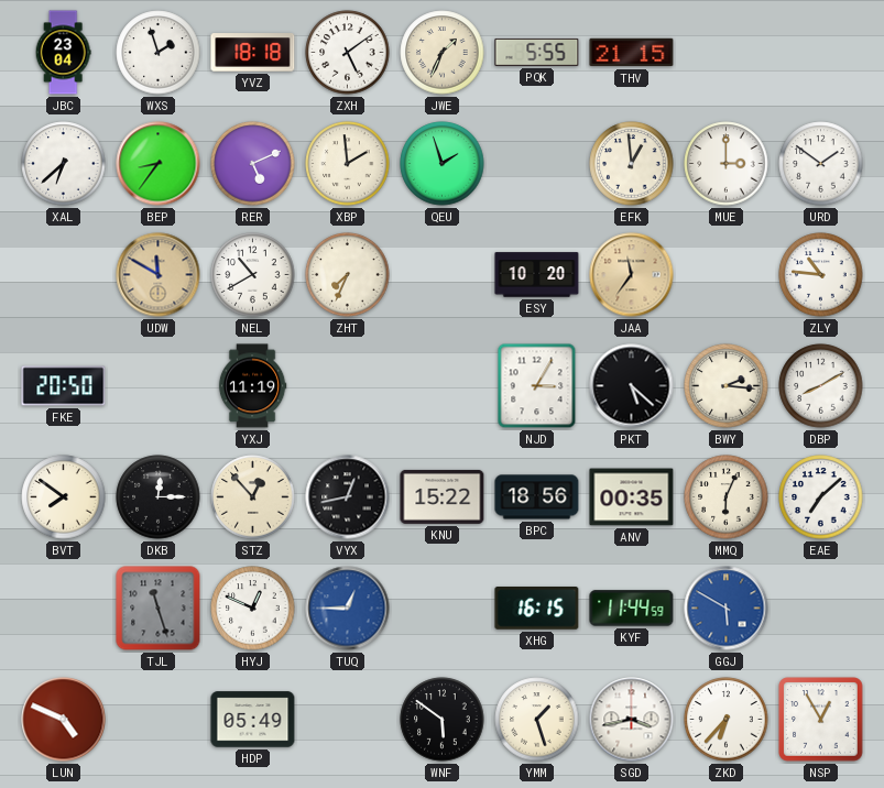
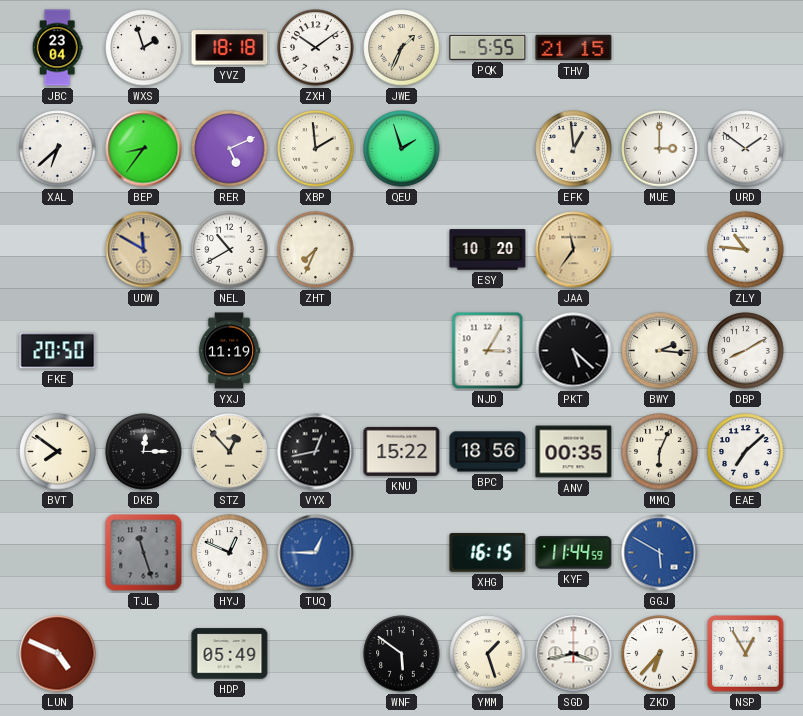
ZXH: 5:09 -> 10:09
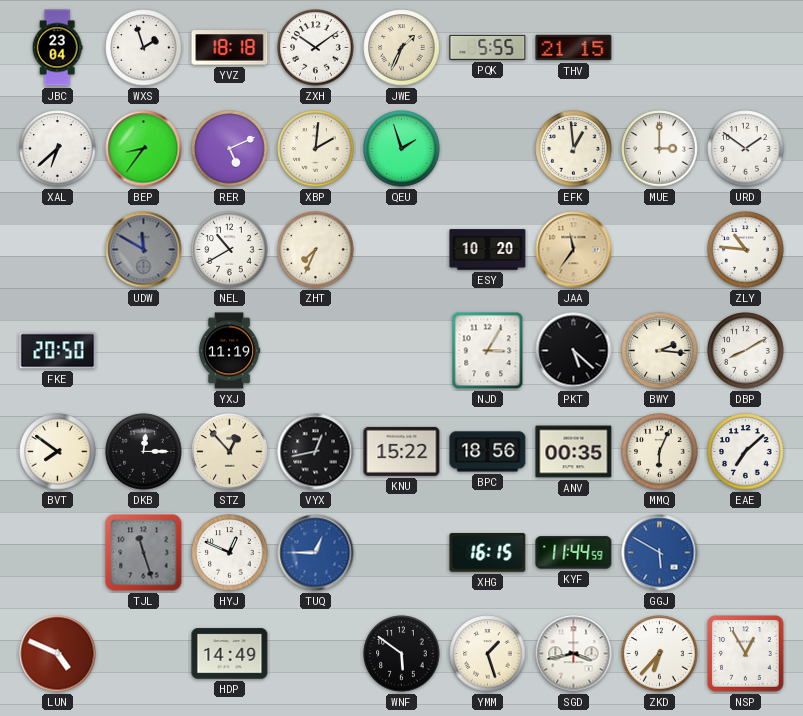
XBP: 1:59 -> 2:01
UDW dial: champagne -> grey
HDP: 05:49 -> 14:49
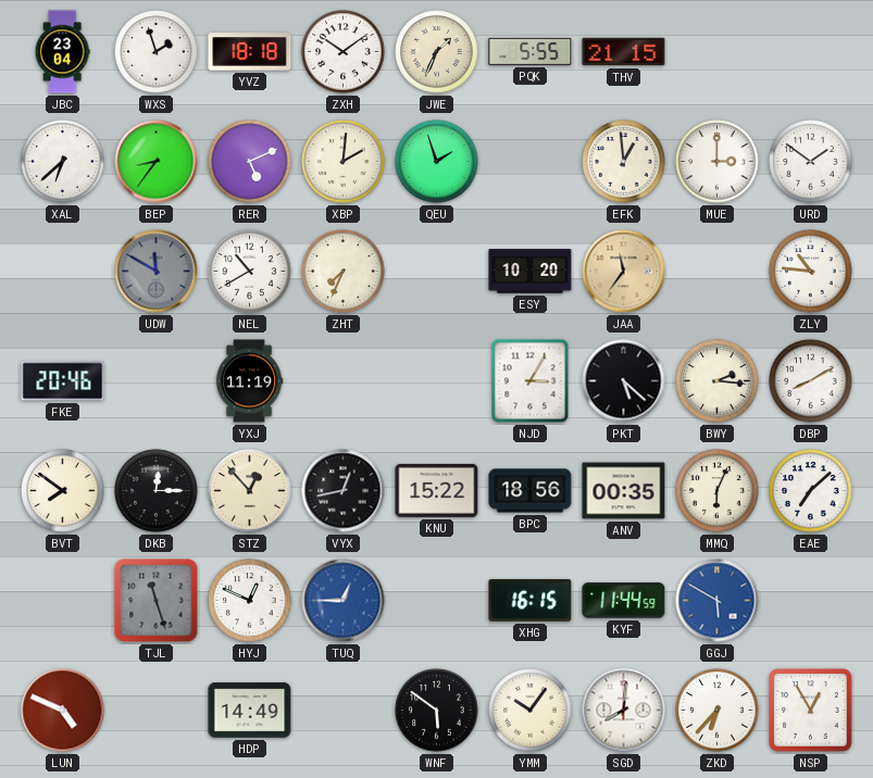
FKE: 20:50 -> 20:46
YMM: 1:27 -> 10:06
SGD: 3:43 -> 8:01
